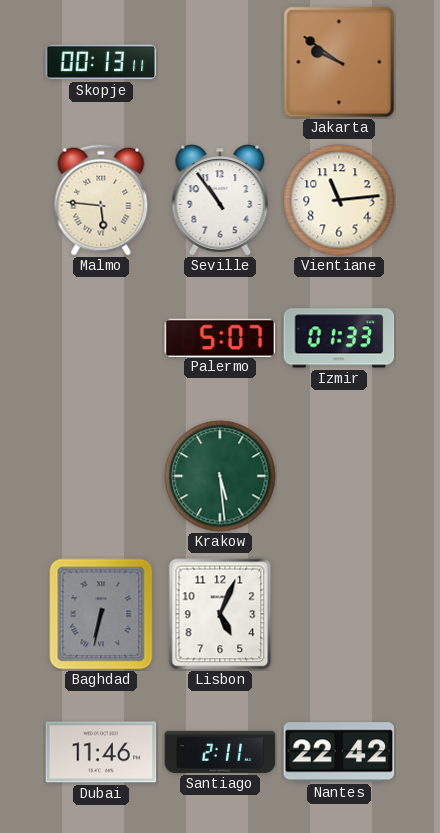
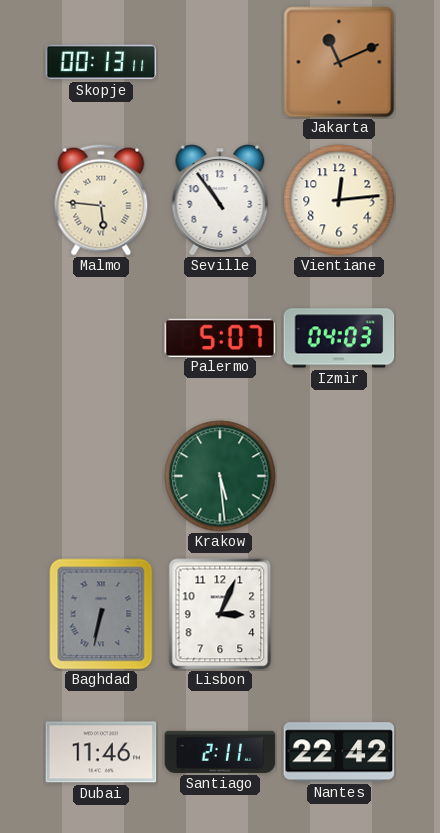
Jakarta: 9:51 -> 11:11
Vientiane: 11:14 -> 12:14
Izmir: 01:33 -> 04:03
Lisbon: 5:04 -> 3:04
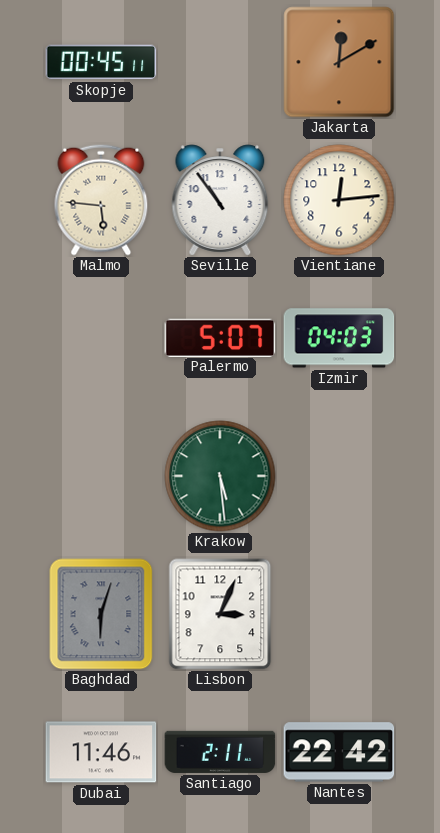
Skopje: 00:13 -> 00:45
Jakarta: 11:11 -> 12:10
Baghdad: 6:32 -> 6:03
